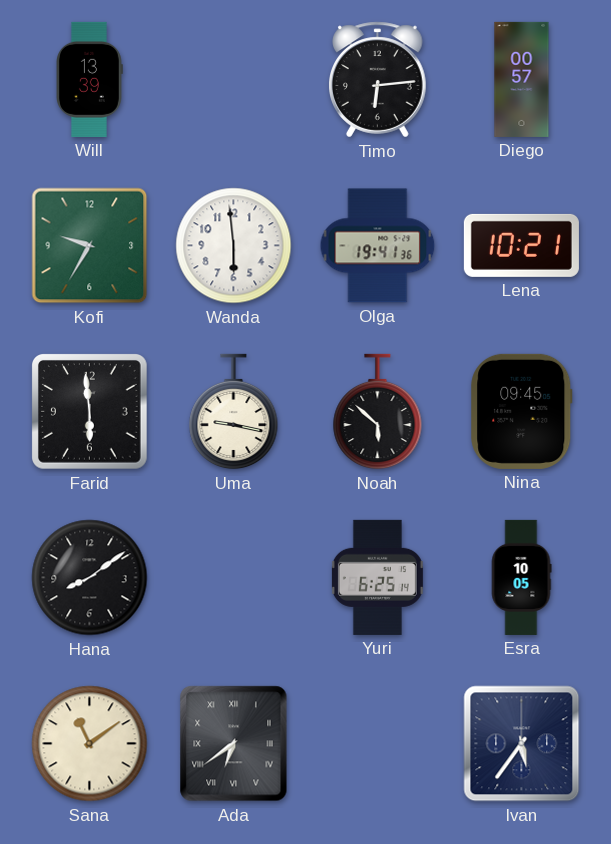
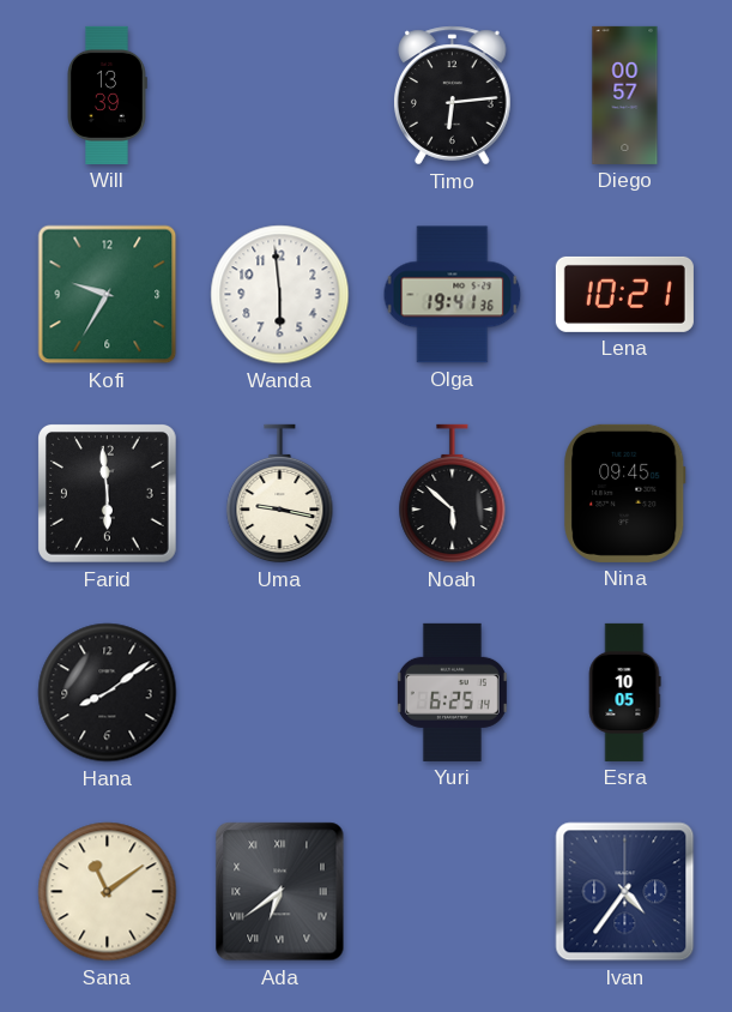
Ivan: 5:36 -> 4:36
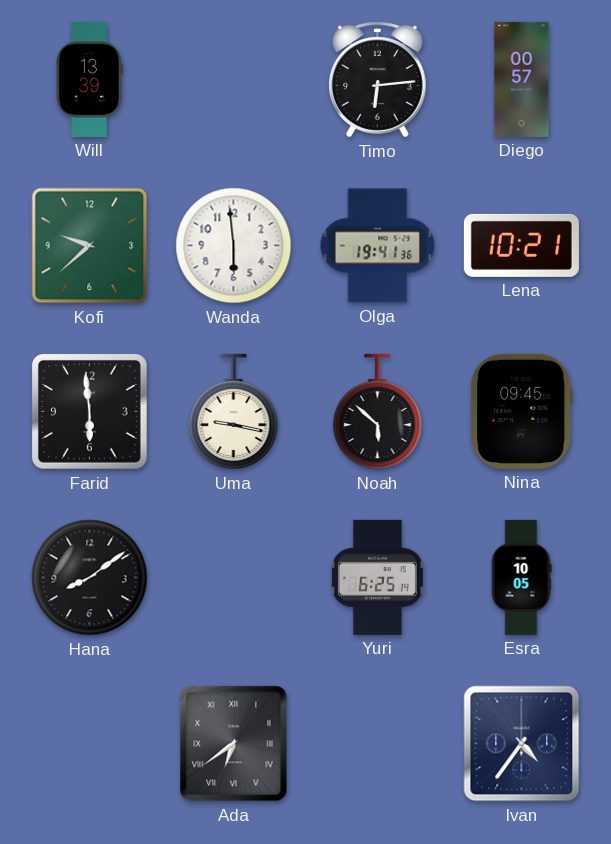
Kofi: 9:35 -> 9:38
Sana: 11:09 -> none
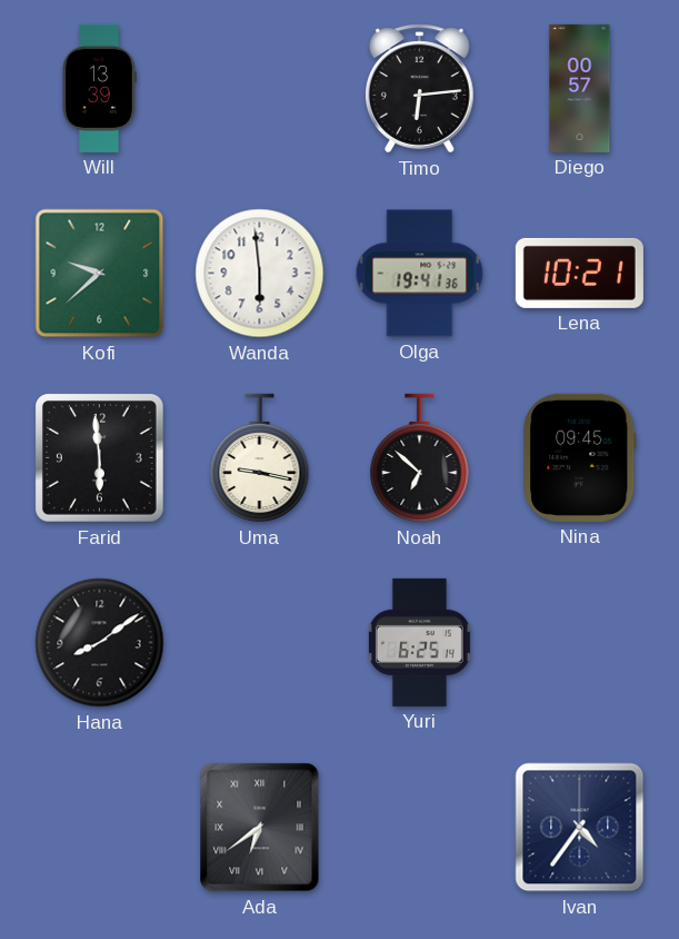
Noah: 5:52 -> 6:52
Esra: 10:05 -> none
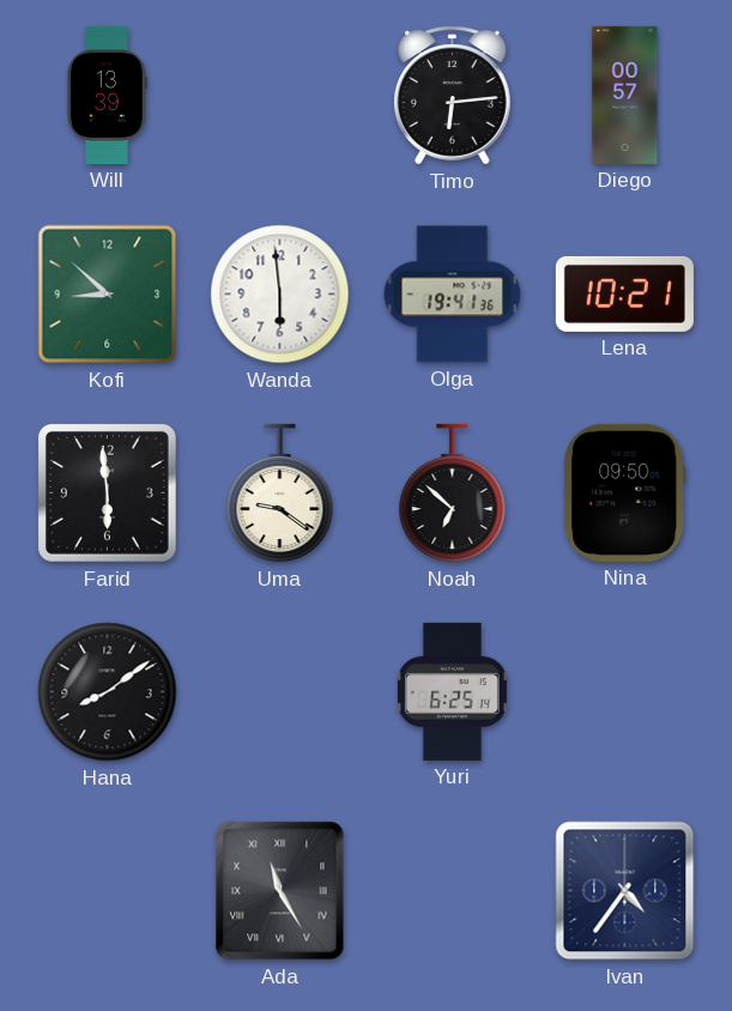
Kofi: 9:38 -> 8:52
Uma: 9:17 -> 9:21
Nina: 09:45 -> 09:50
Ada: 6:39 -> 11:25
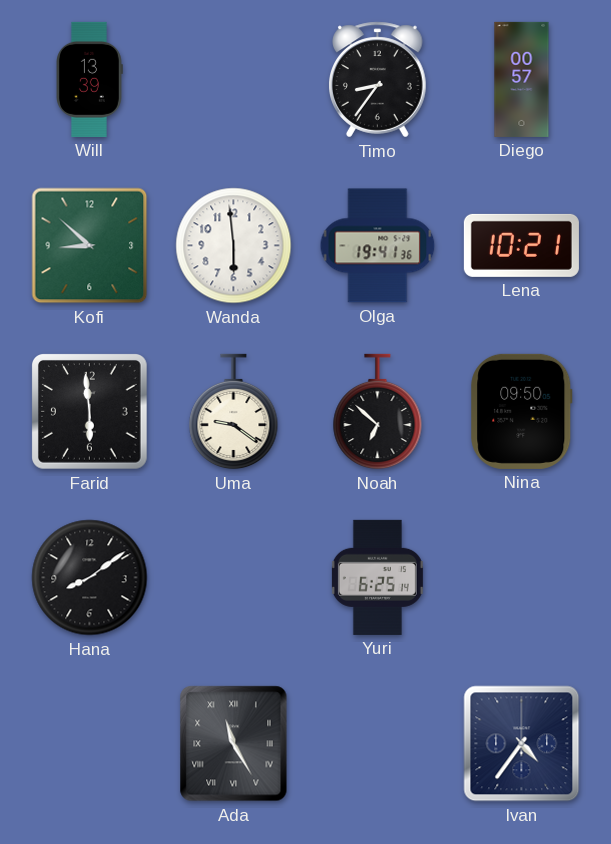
Timo: 6:14 -> 8:36
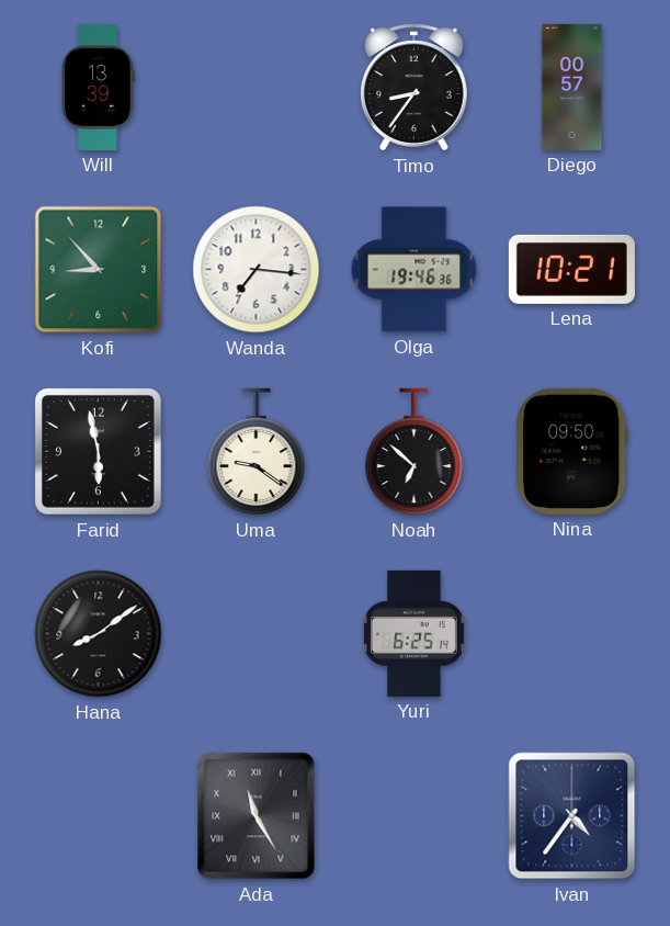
Kofi: 8:52 -> 8:53
Wanda: 5:59 -> 7:16
Olga: 19:41 -> 19:46
Farid: 5:59 -> 5:58
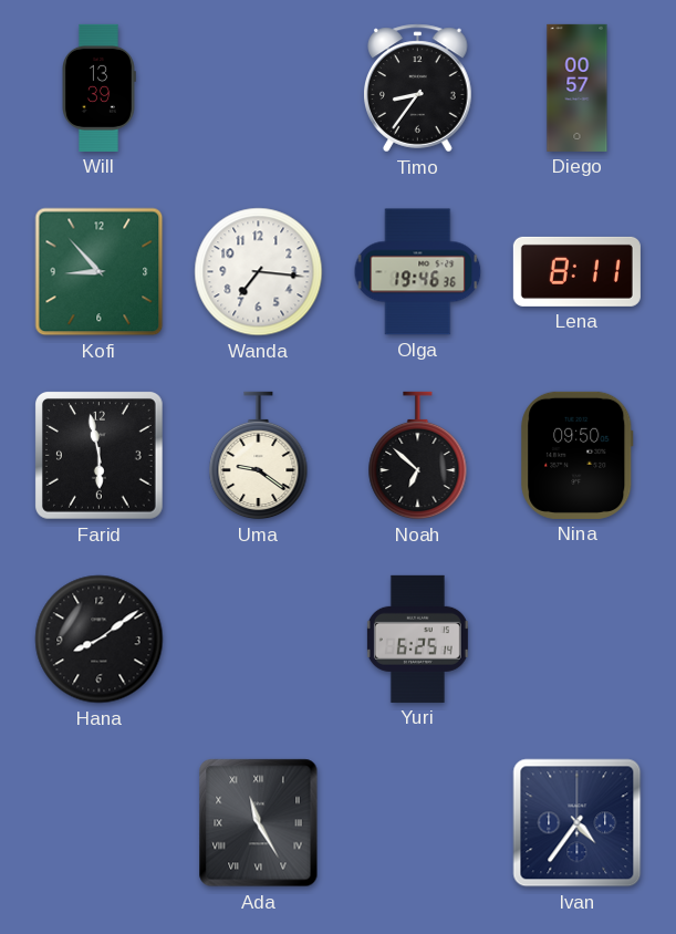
Lena: 10:21 -> 8:11
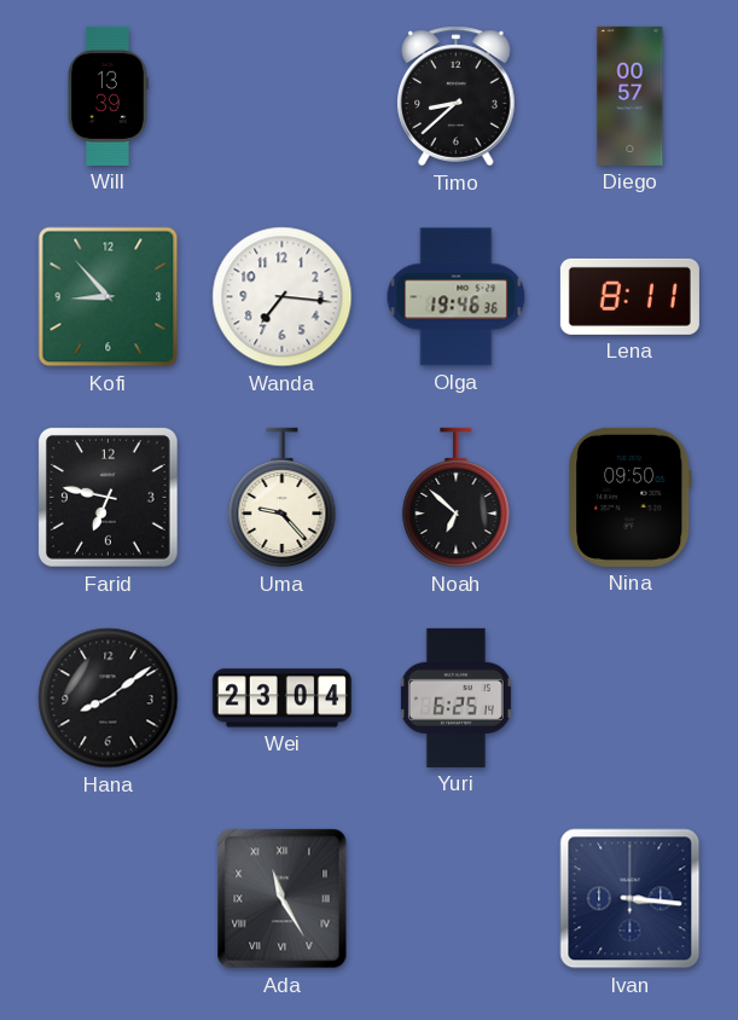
Timo: 8:36 -> 8:38
Farid: 5:58 -> 6:47
Uma: 9:21 -> 9:23
Wei: none -> 23:04
Ivan: 4:36 -> 3:16
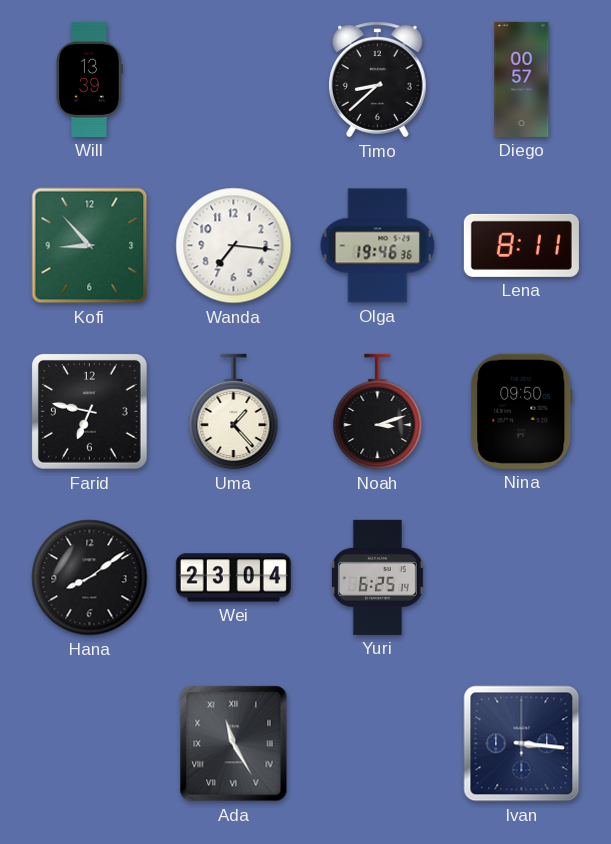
Uma: 9:23 -> 1:23
Noah: 6:52 -> 3:12
